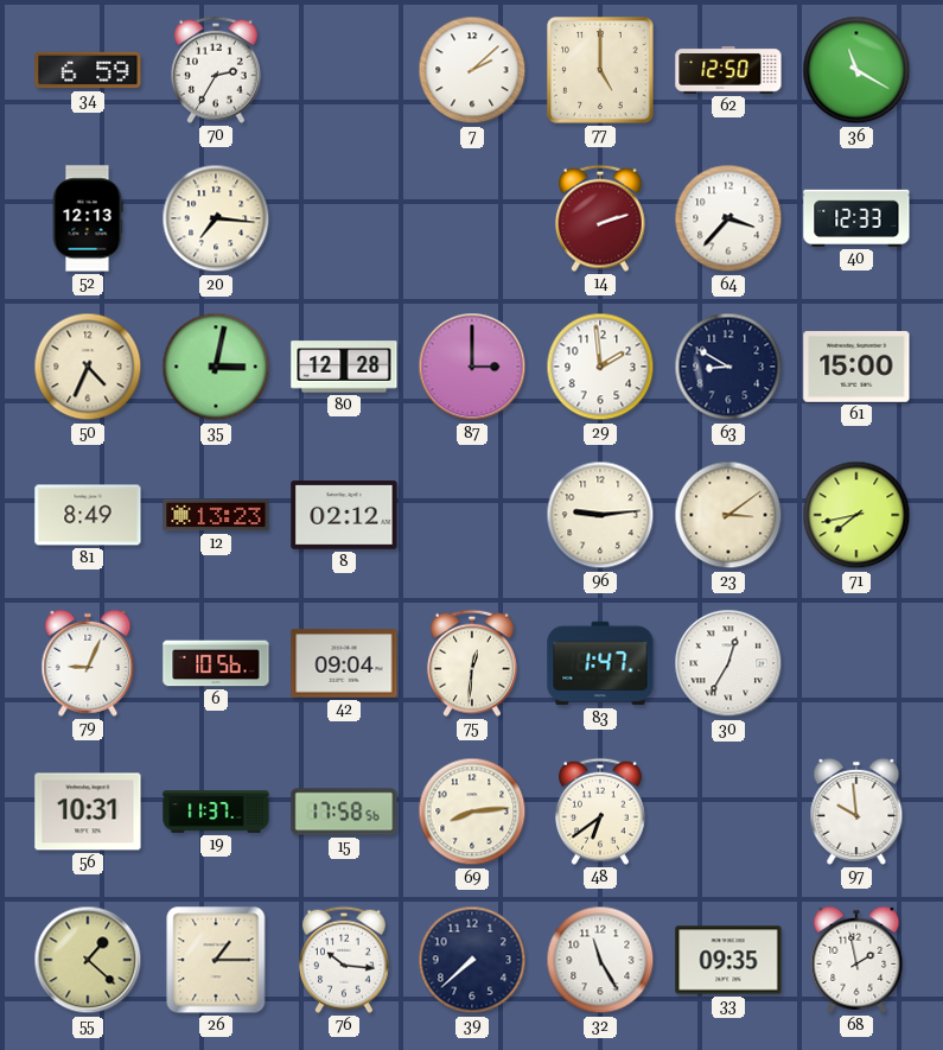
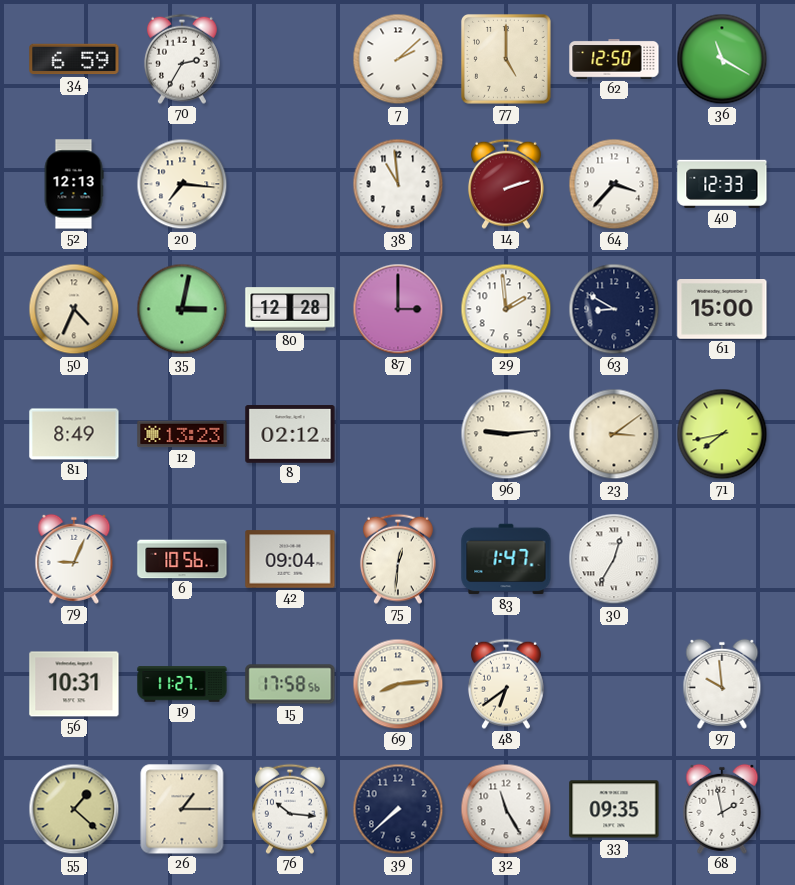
38: none -> 10:59
19: 11:37 -> 11:27
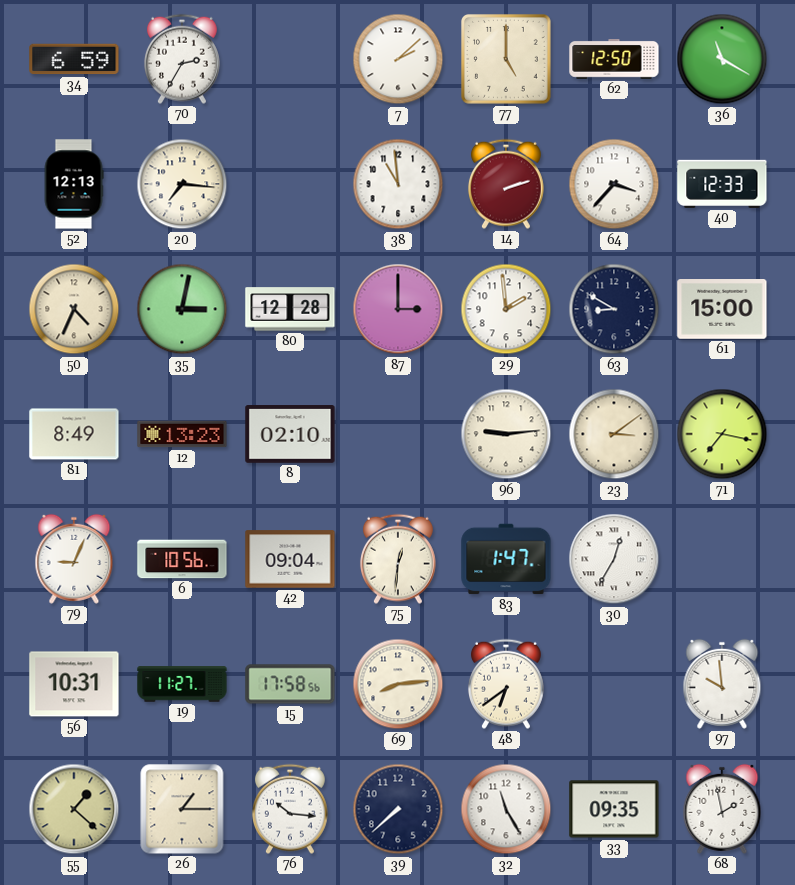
8: 02:12 -> 02:10
71: 7:43 -> 7:17
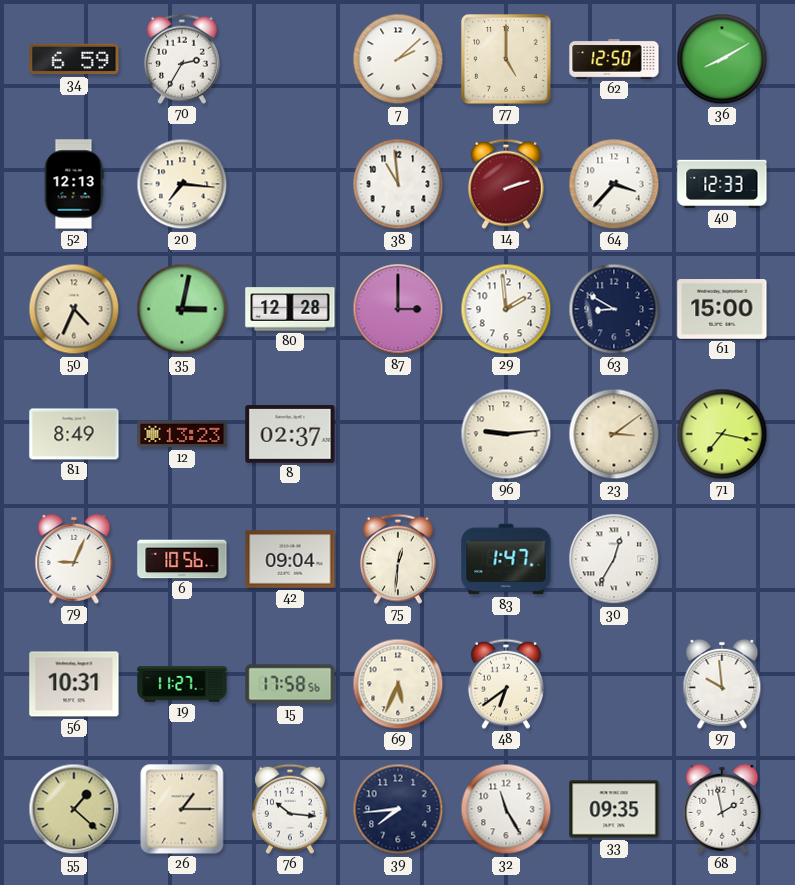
36: 11:20 -> 8:10
8: 02:10 -> 02:37
69: 8:14 -> 5:34
39: 7:38 -> 7:44
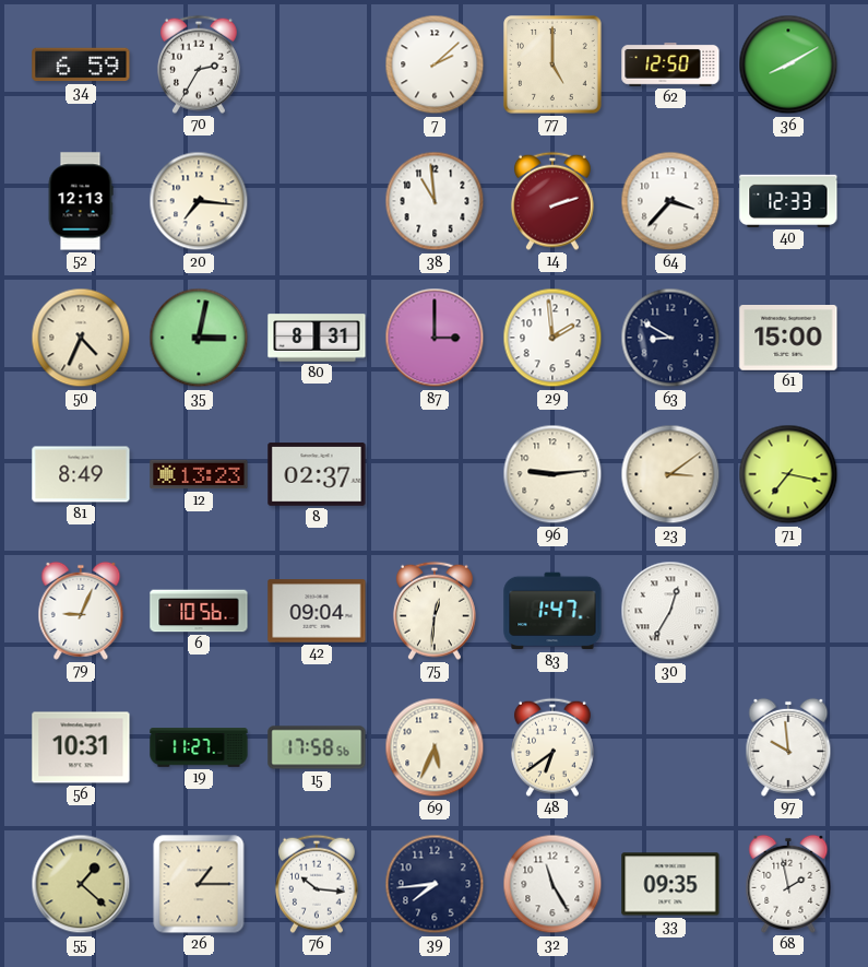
80: 12:28 -> 8:31
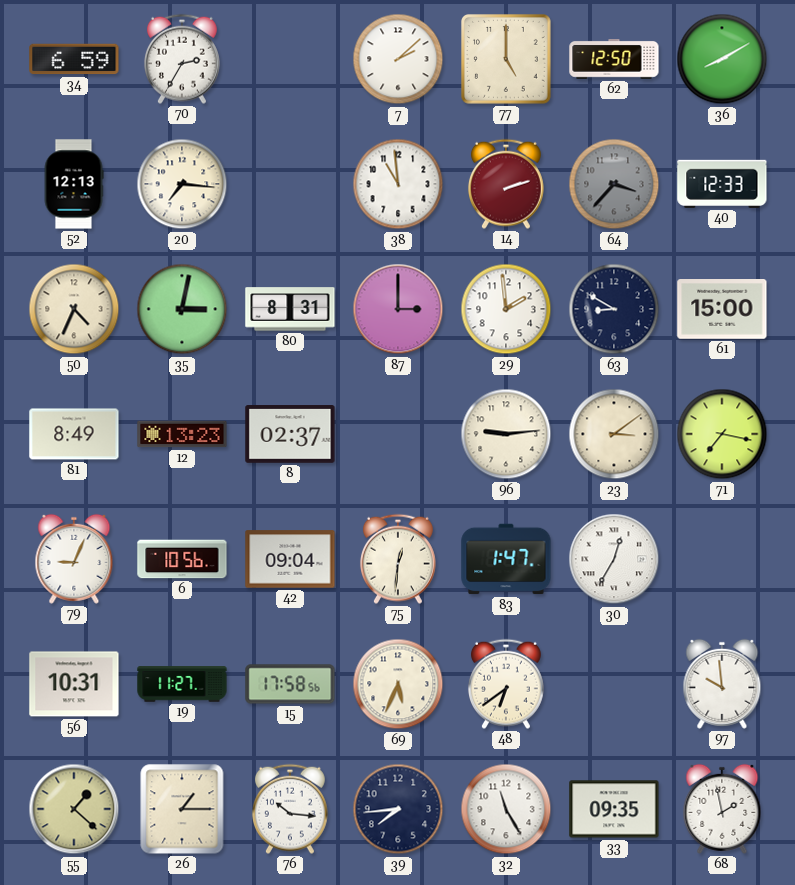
64 dial: white -> grey
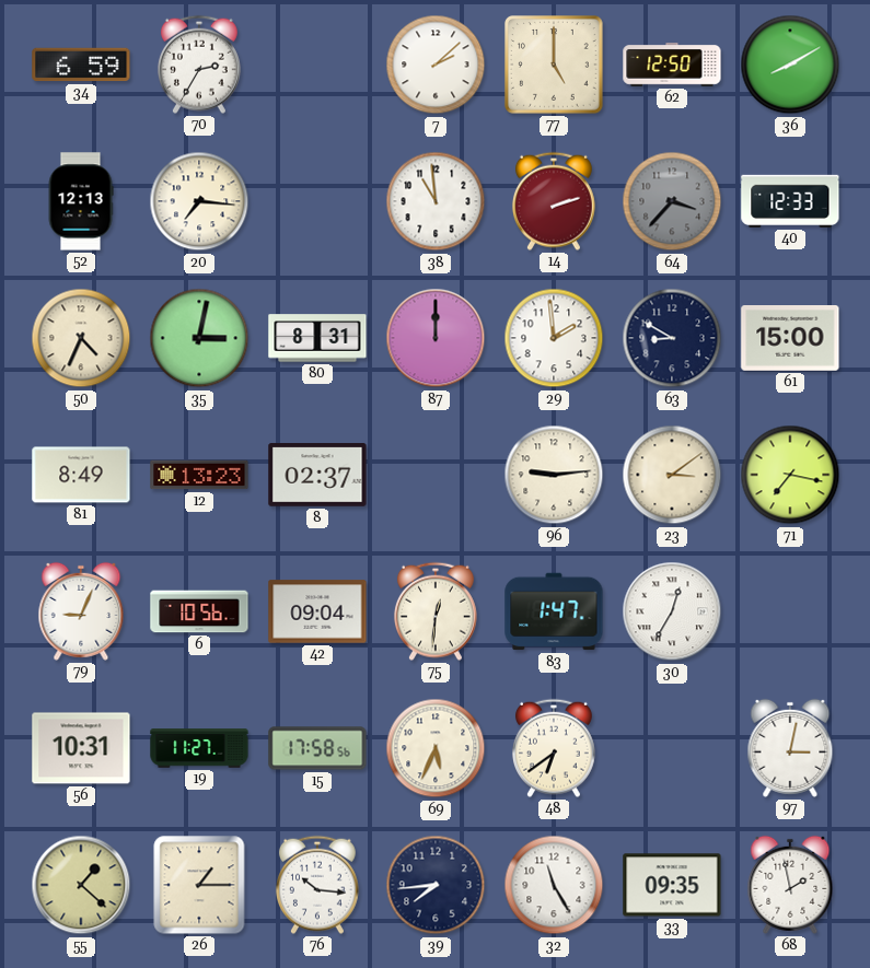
87: 3:00 -> 12:00
97: 9:59 -> 3:02
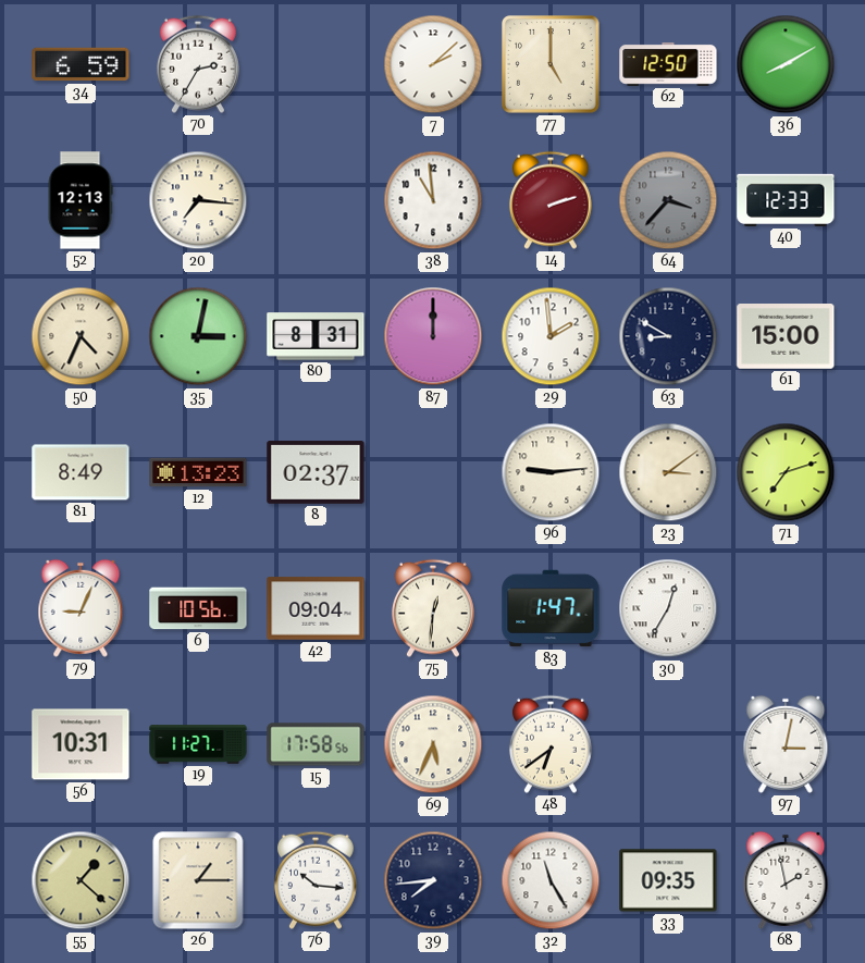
71: 7:17 -> 7:12
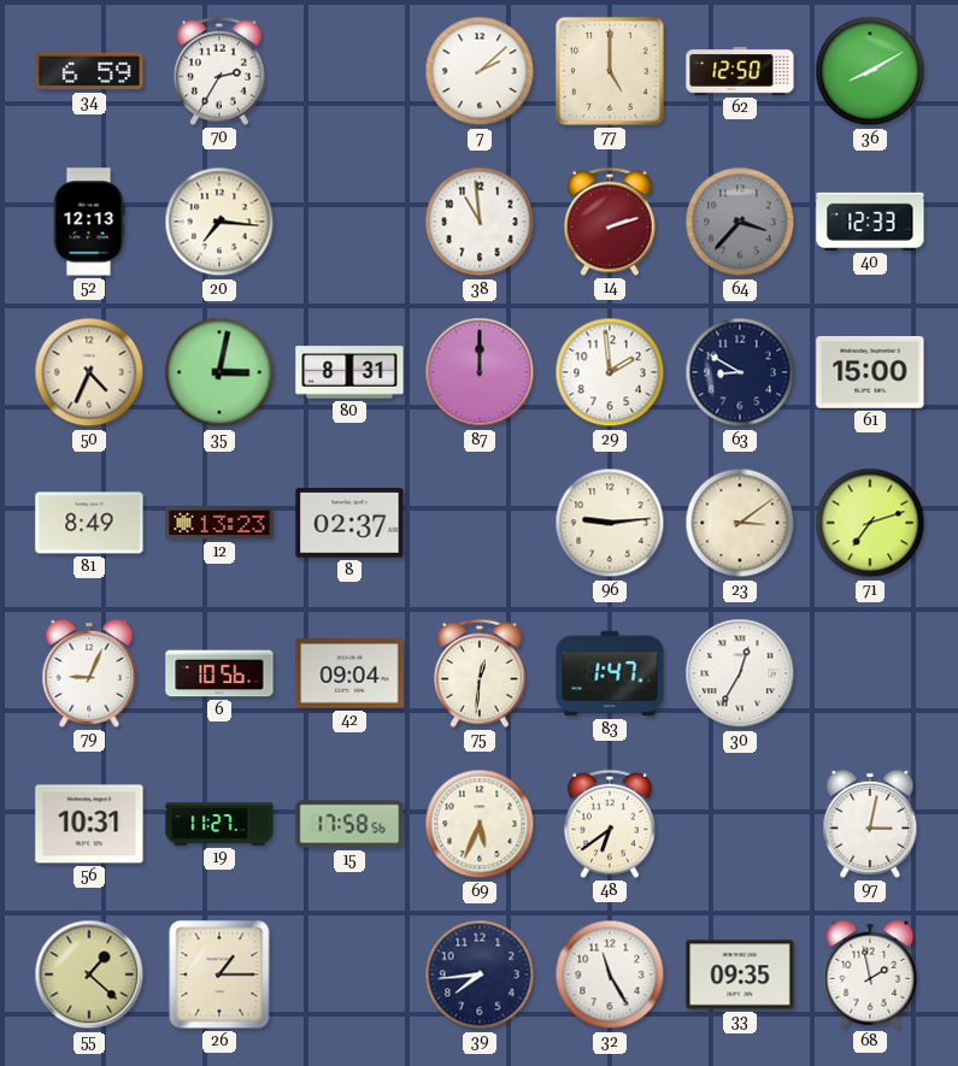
76: 10:16 -> none
